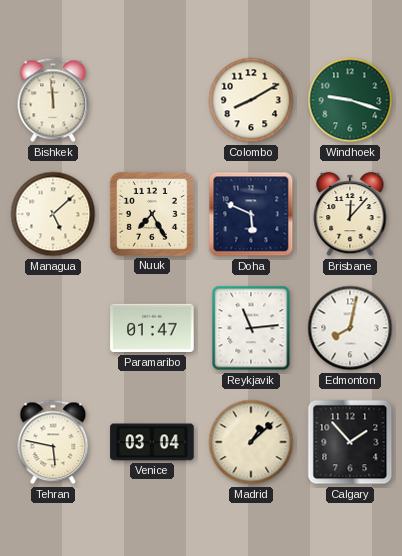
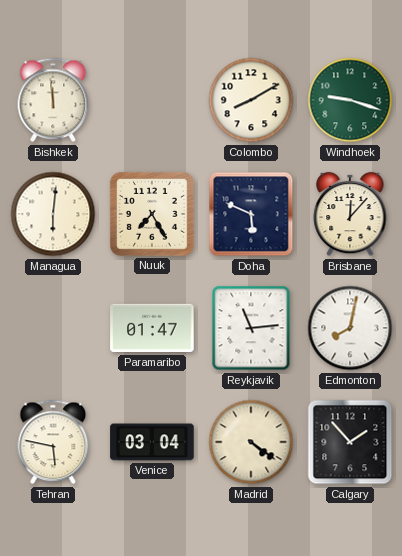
Managua: 5:08 -> 6:01
Madrid: 1:08 -> 4:21
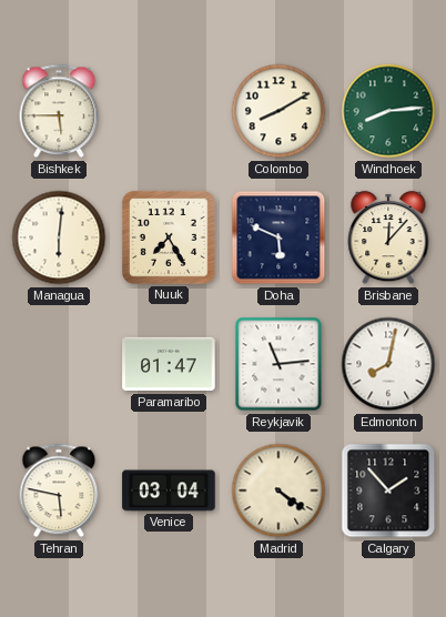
Bishkek: 11:59 -> 5:45
Windhoek: 9:18 -> 8:14
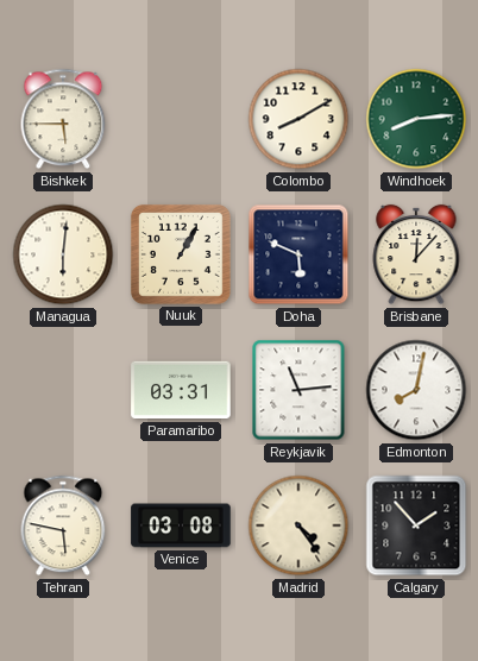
Nuuk: 7:25 -> 1:05
Paramaribo: 01:47 -> 03:31
Venice: 03:04 -> 03:08
Madrid: 4:21 -> 4:24
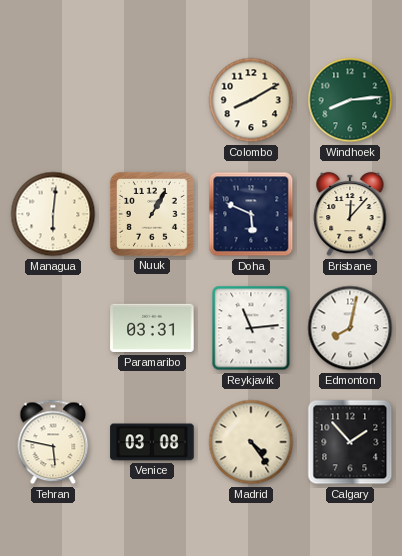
Bishkek: 5:45 -> none
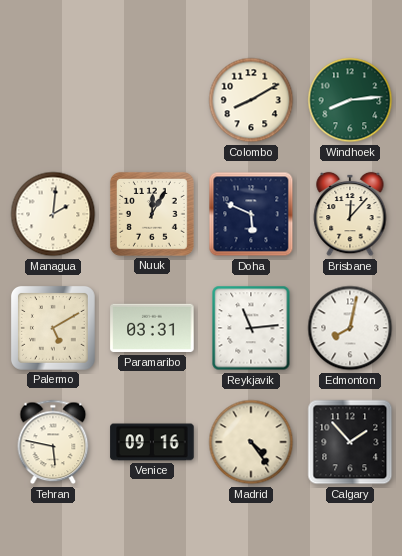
Managua: 6:01 -> 2:01
Nuuk: 1:05 -> 12:05
Palermo: none -> 5:10
Venice: 03:08 -> 09:16
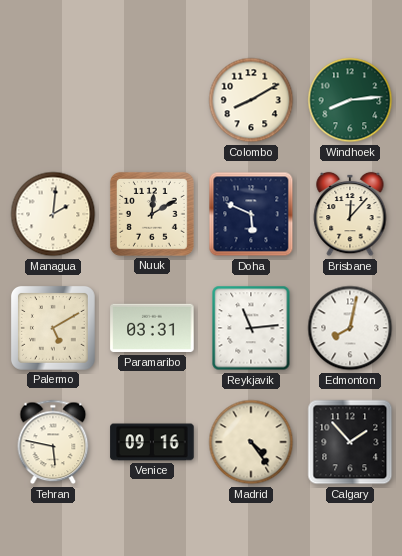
Nuuk: 12:05 -> 12:10
